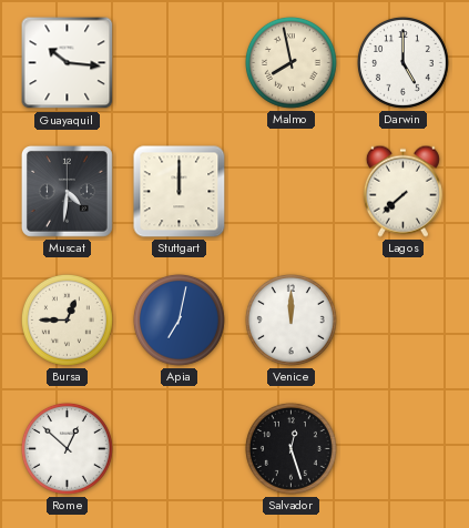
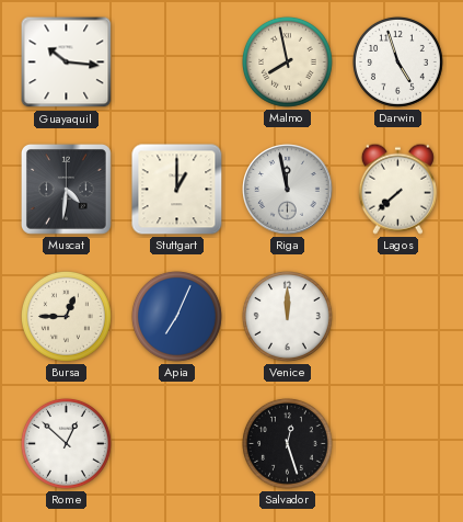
Darwin: 5:00 -> 4:57
Stuttgart: 12:00 -> 1:00
Riga: none -> 11:58
Apia: 7:02 -> 7:04
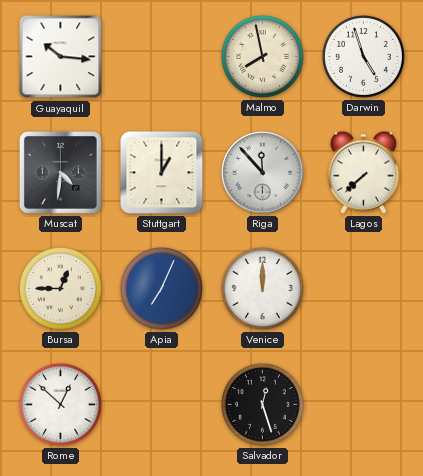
Riga: 11:58 -> 11:53
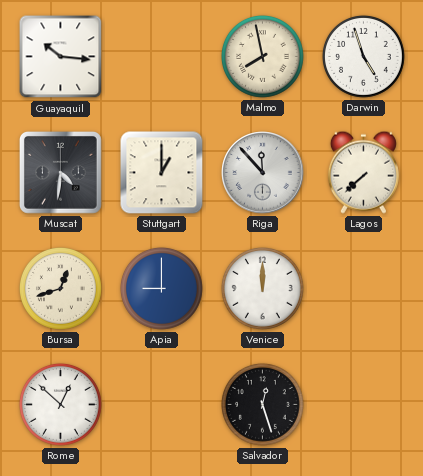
Bursa: 12:45 -> 12:42
Apia: 7:04 -> 9:00
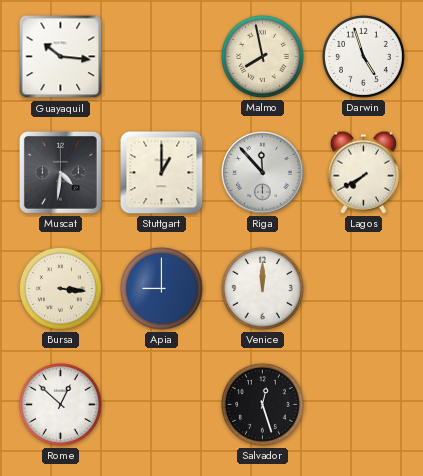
Lagos: 7:38 -> 7:40
Bursa: 12:42 -> 3:16
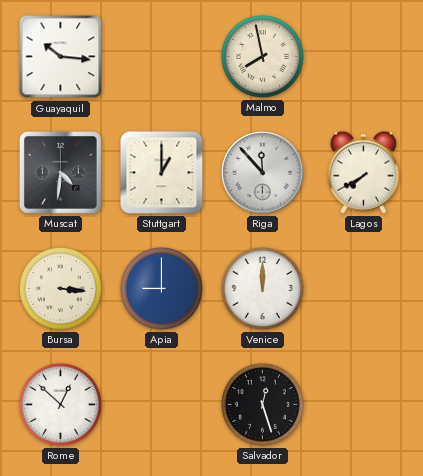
Darwin: 4:57 -> none
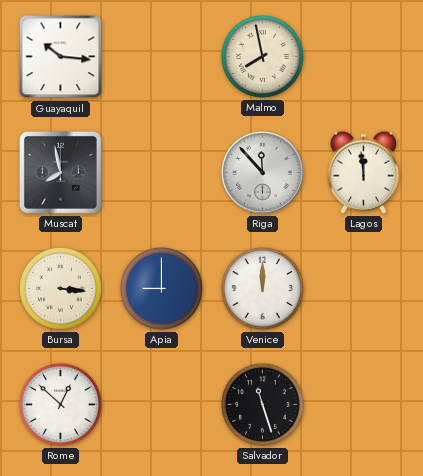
Muscat: 4:31 -> 7:58
Stuttgart: 1:00 -> none
Lagos: 7:40 -> 11:59
Salvador: 12:27 -> 11:27
